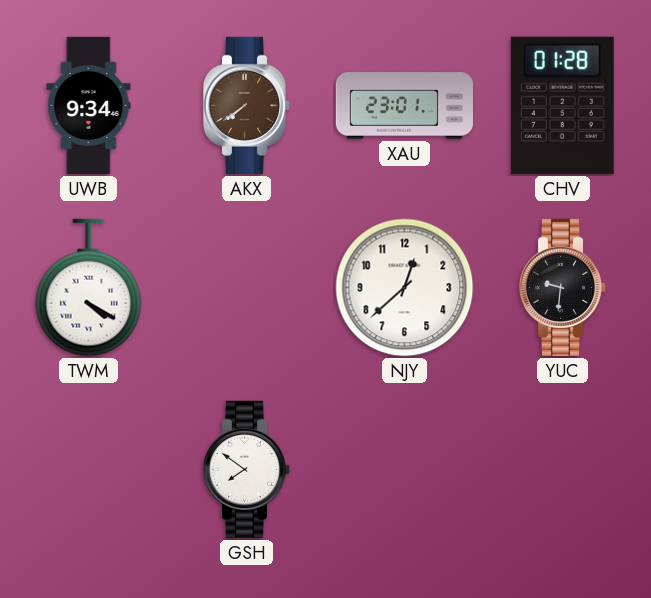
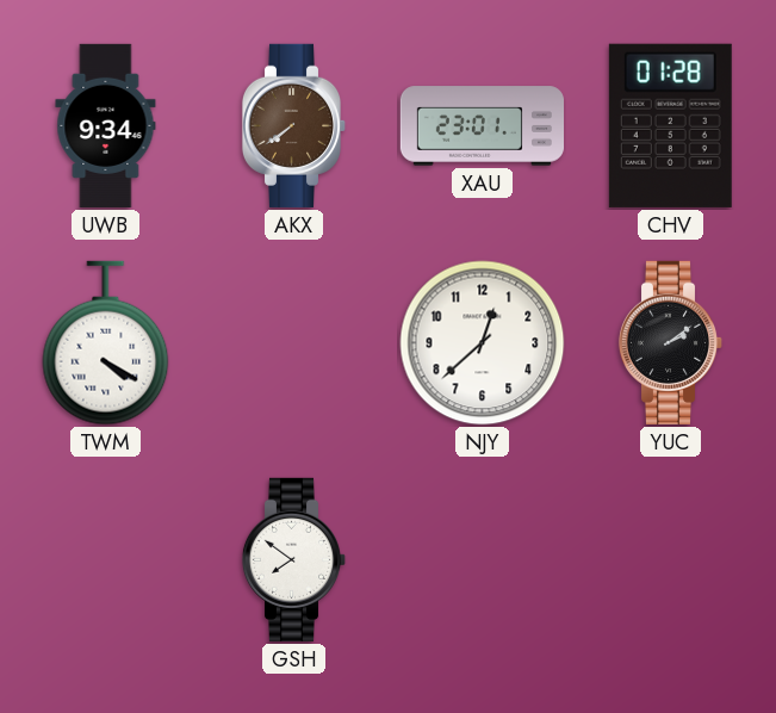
YUC: 9:31 -> 2:09
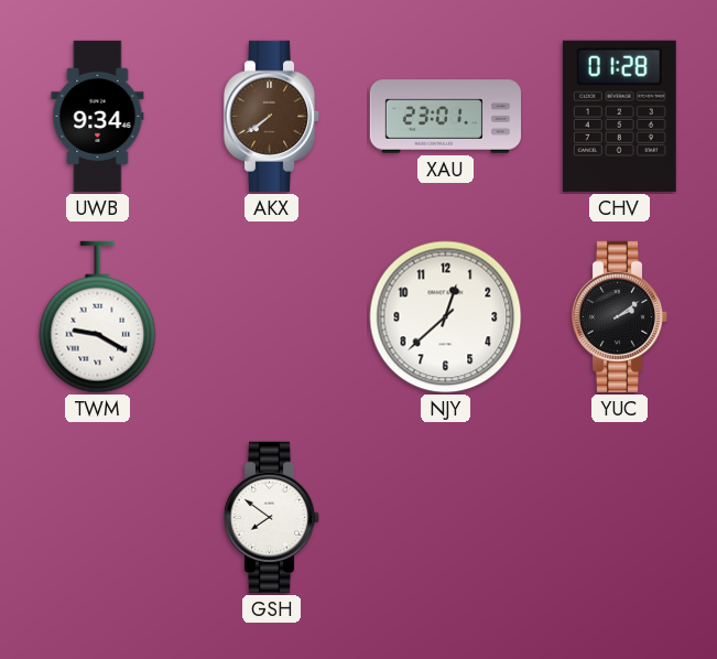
TWM: 4:20 -> 9:20
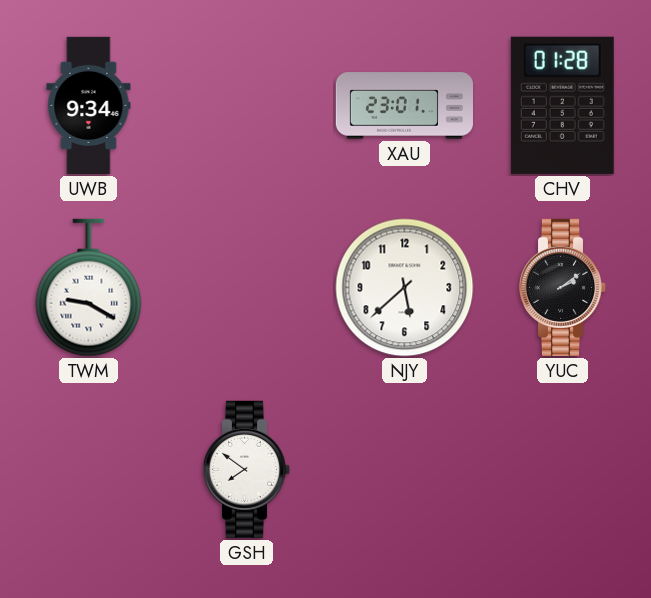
AKX: 7:39 -> none
NJY: 12:38 -> 5:38
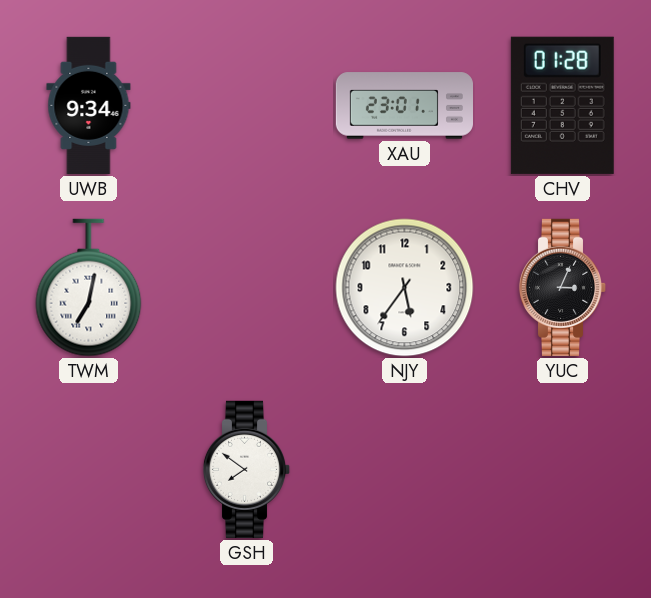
TWM: 9:20 -> 7:02
NJY: 5:38 -> 5:36
YUC: 2:09 -> 3:04
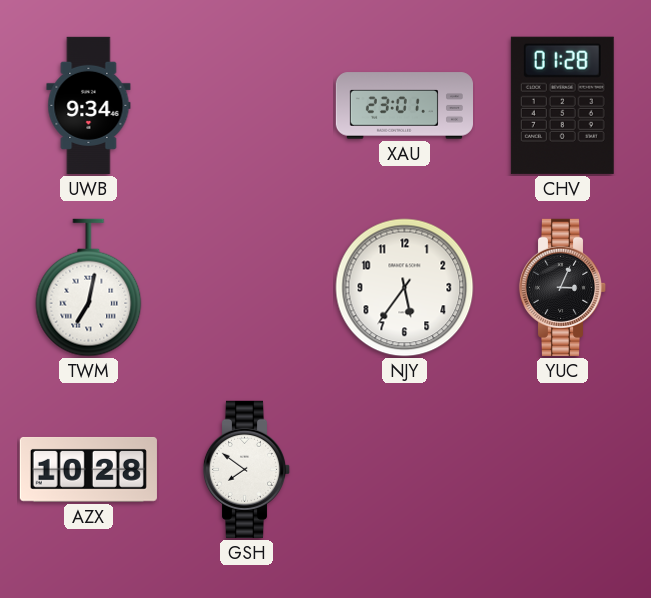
AZX: none -> 10:28
